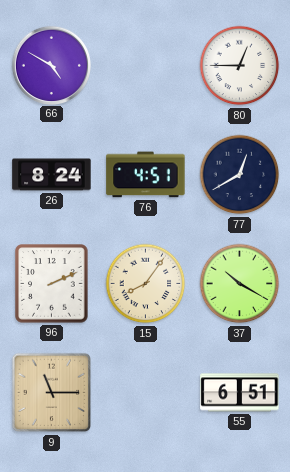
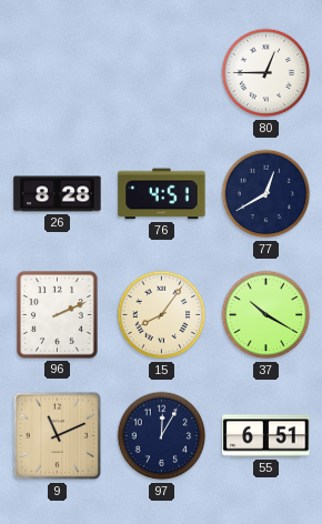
66: 4:50 -> none
26: 8:24 -> 8:28
9: 11:15 -> 11:11
97: none -> 12:05
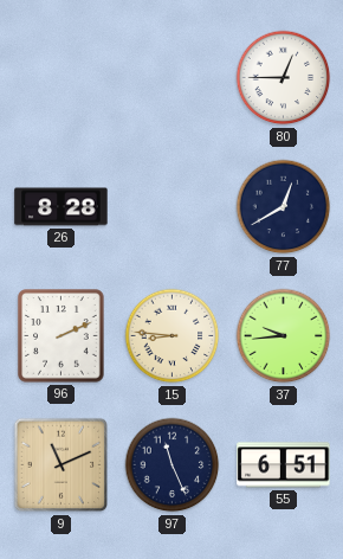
76: 4:51 -> none
15: 8:06 -> 8:46
37: 10:20 -> 9:44
97: 12:05 -> 11:26
